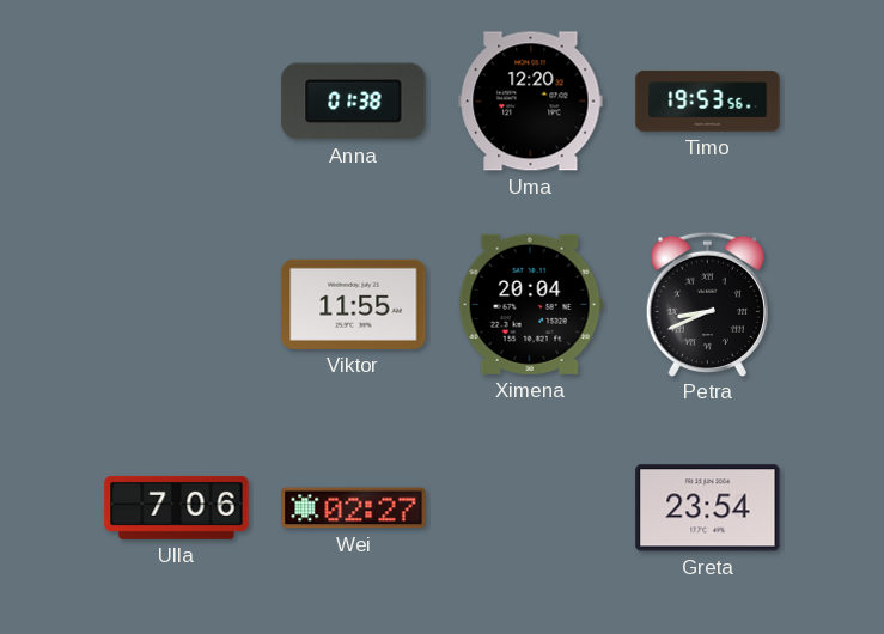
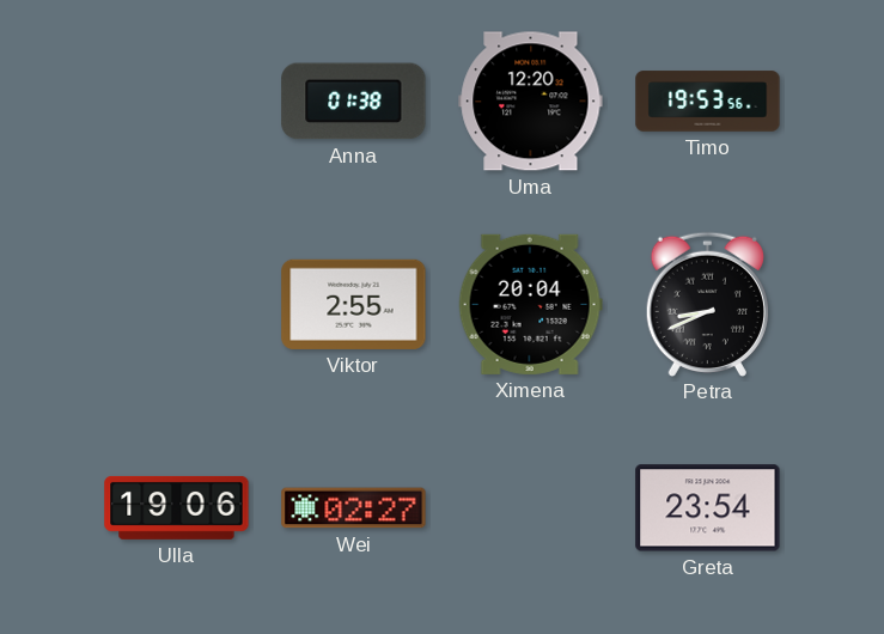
Viktor: 11:55 -> 2:55
Ulla: 7:06 -> 19:06
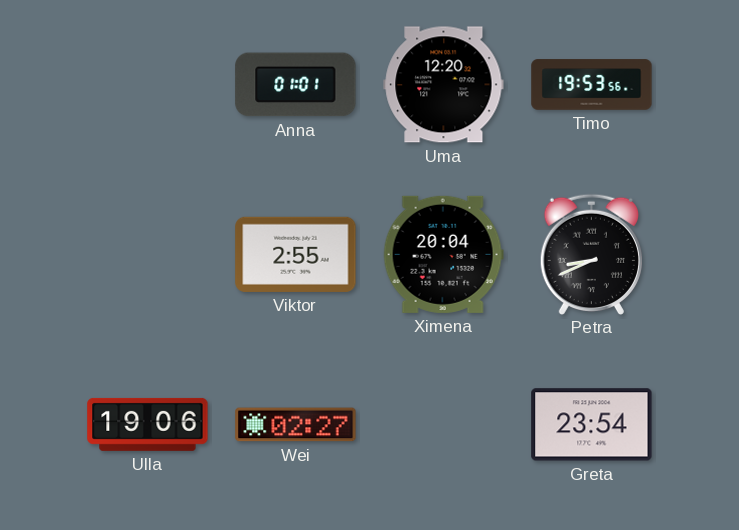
Anna: 01:38 -> 01:01
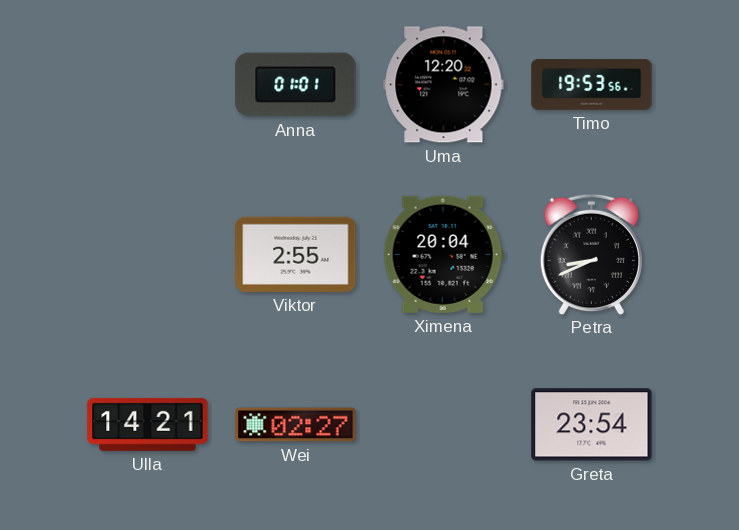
Ulla: 19:06 -> 14:21
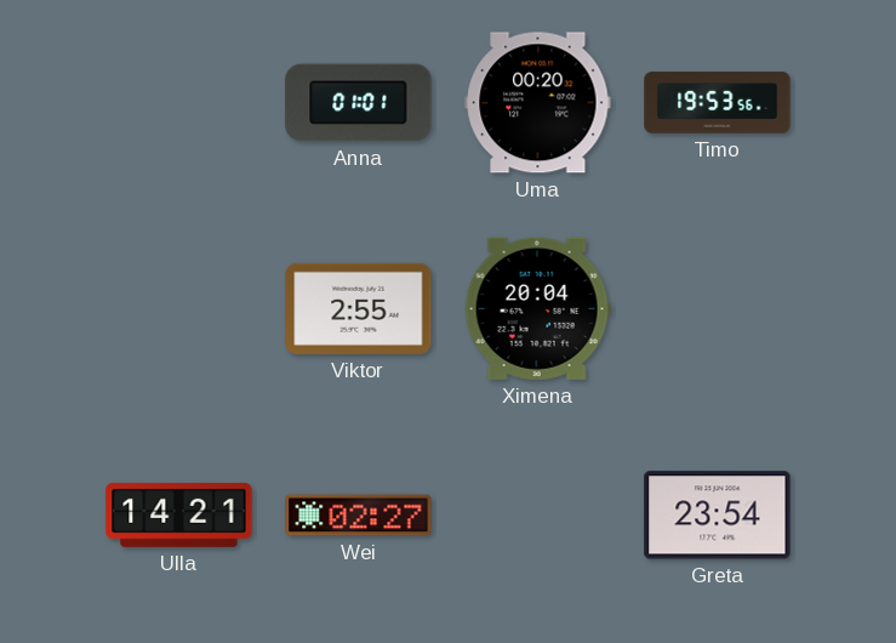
Uma: 12:20 -> 00:20
Petra: 8:41 -> none
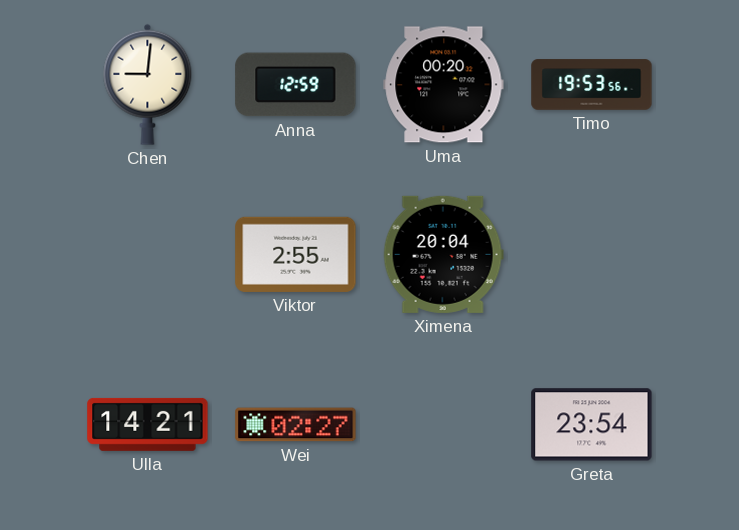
Chen: none -> 9:01
Anna: 01:01 -> 12:59
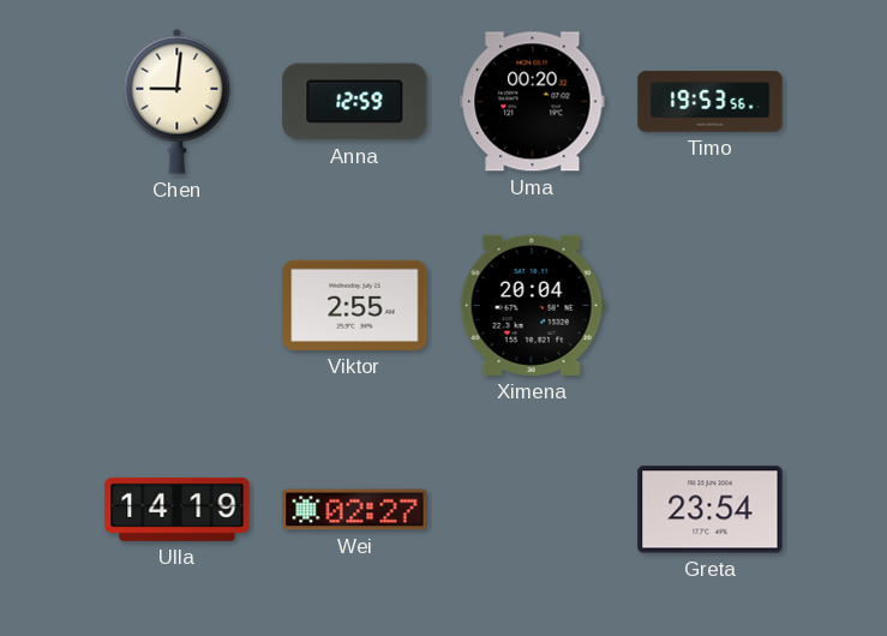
Ulla: 14:21 -> 14:19
